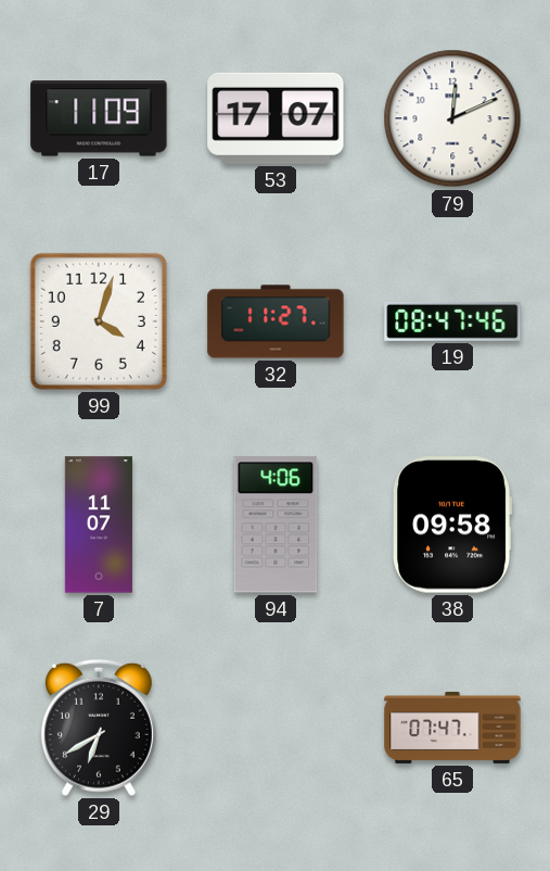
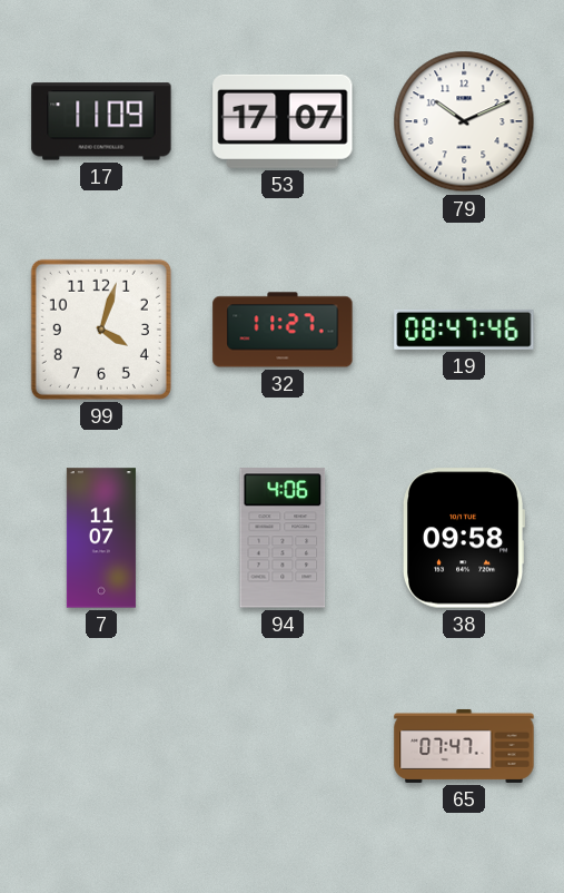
79: 12:11 -> 10:11
29: 6:40 -> none
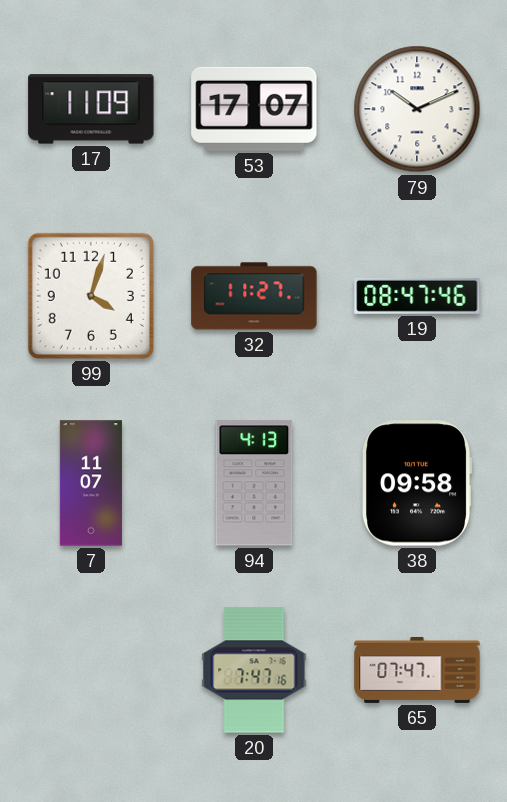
94: 4:06 -> 4:13
20: none -> 7:47
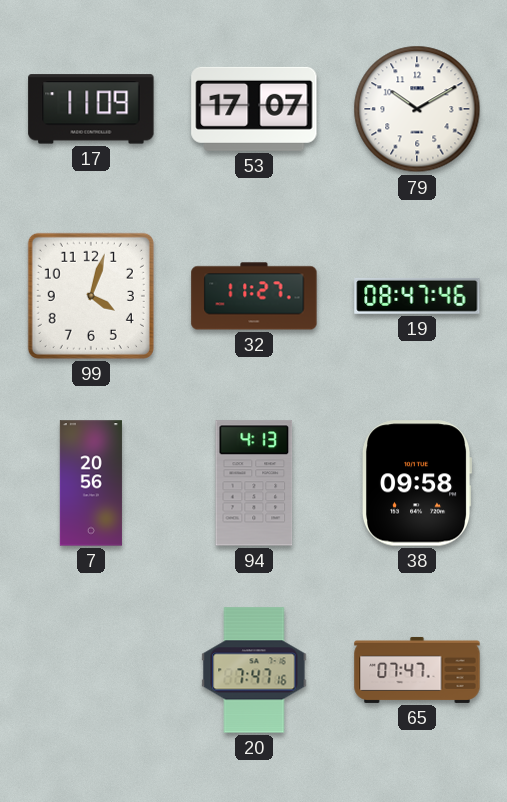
79: 10:11 -> 10:10
7: 11:07 -> 20:56
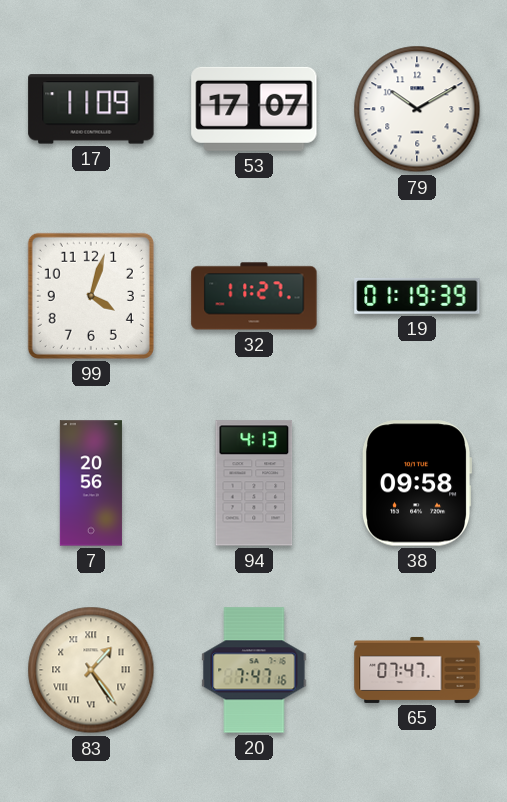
19: 08:47 -> 01:19
83: none -> 1:24
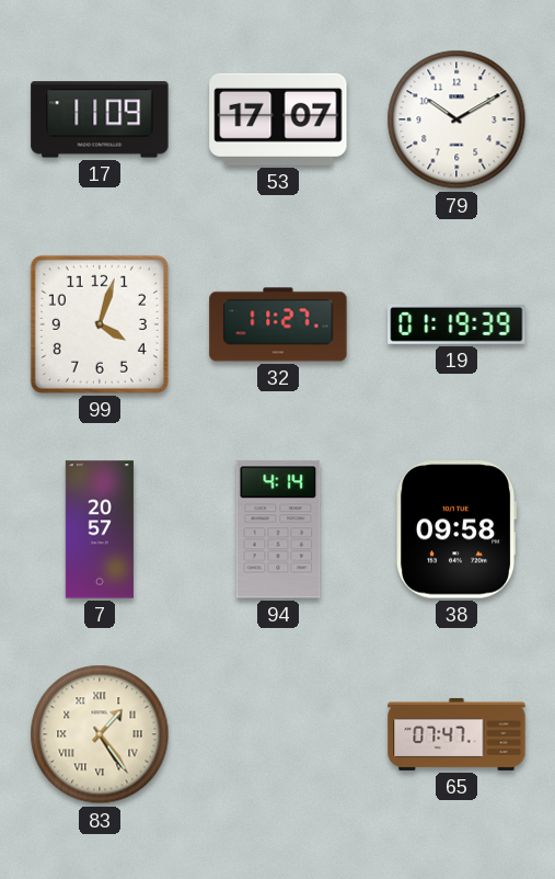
7: 20:56 -> 20:57
94: 4:13 -> 4:14
20: 7:47 -> none
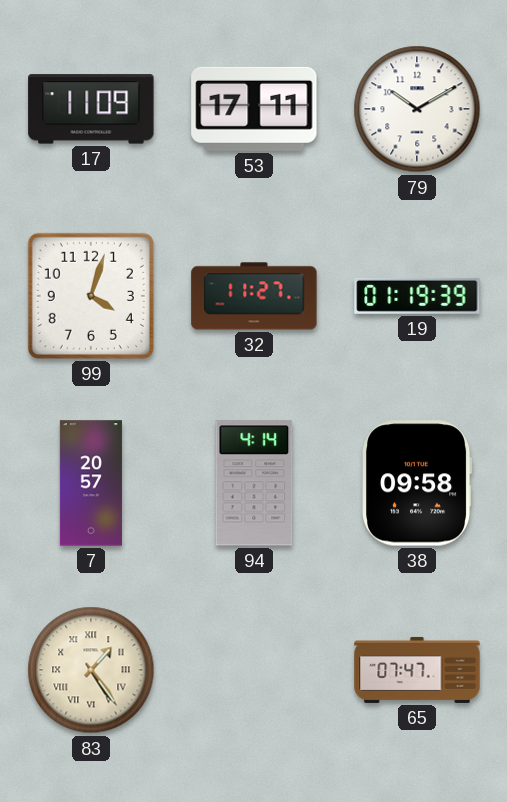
53: 17:07 -> 17:11
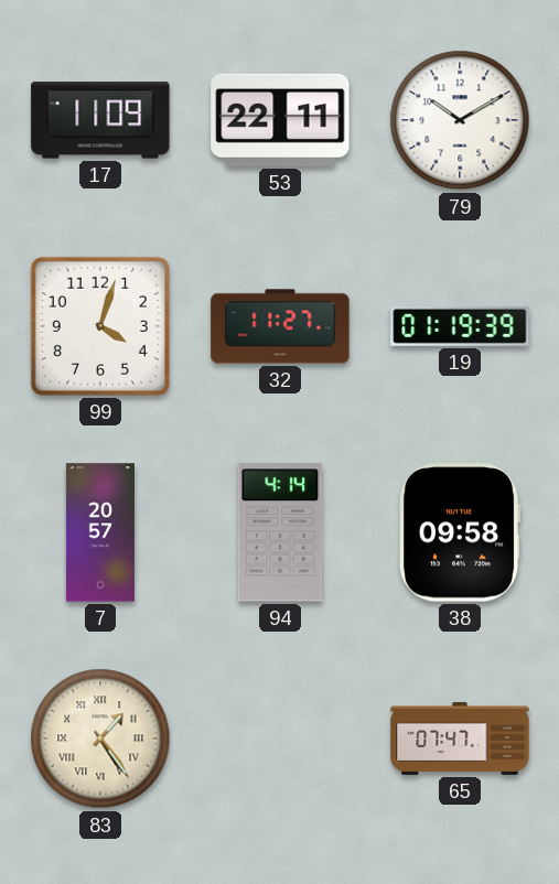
53: 17:11 -> 22:11
